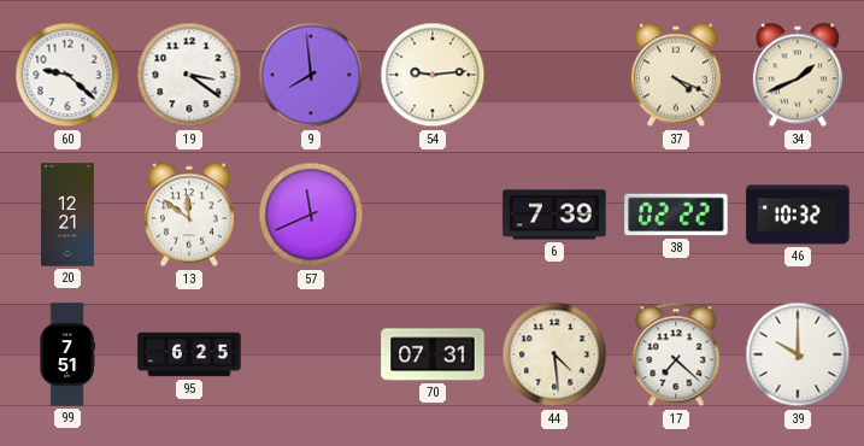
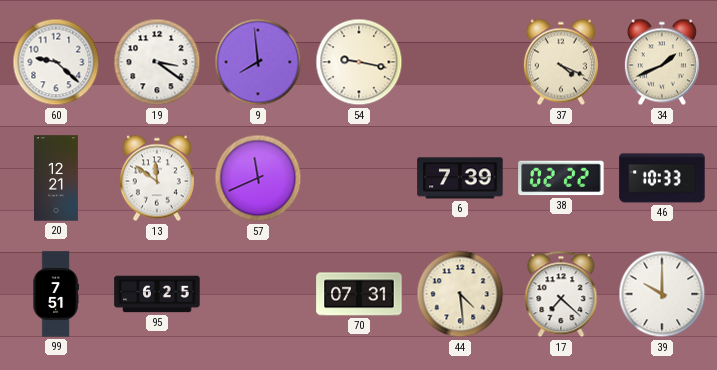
54: 9:14 -> 9:17
46: 10:32 -> 10:33
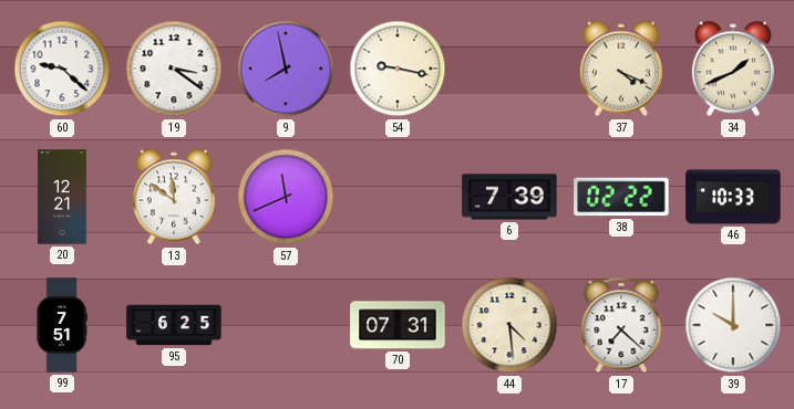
9: 7:59 -> 7:58
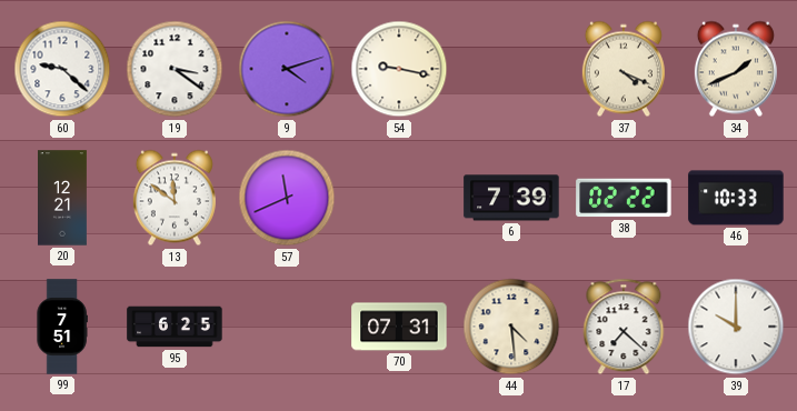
9: 7:58 -> 4:12
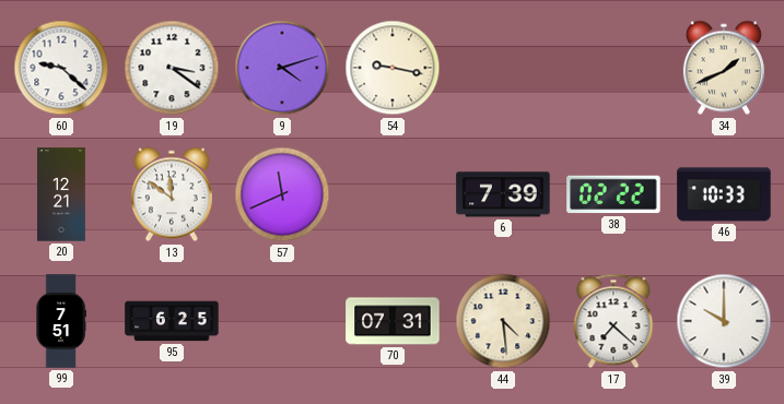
37: 4:19 -> none
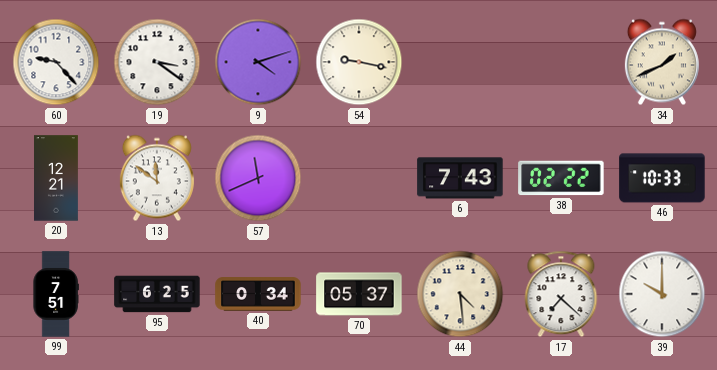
60: 9:22 -> 9:23
6: 7:39 -> 7:43
40: none -> 0:34
70: 07:31 -> 05:37
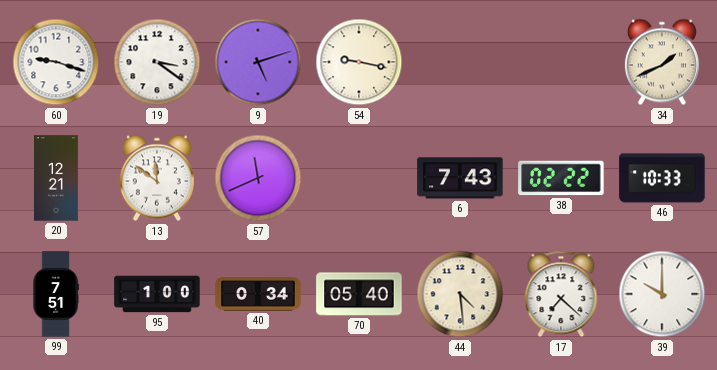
60: 9:23 -> 9:18
9: 4:12 -> 5:12
95: 6:25 -> 1:00
70: 05:37 -> 05:40
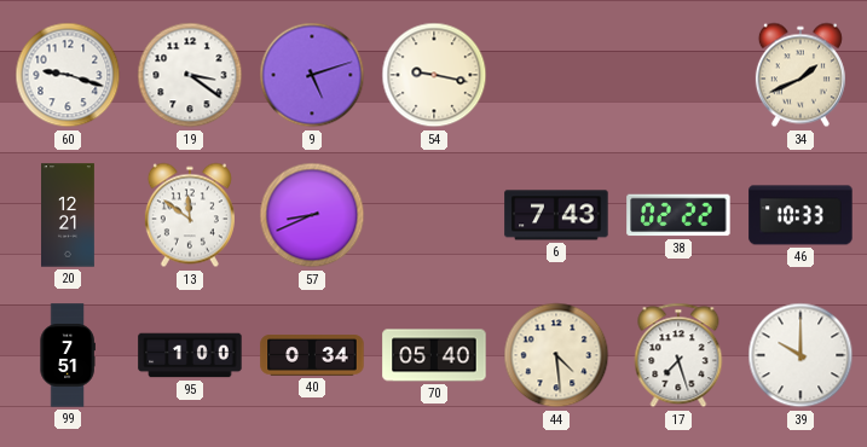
57: 11:41 -> 8:41
17: 7:22 -> 7:27
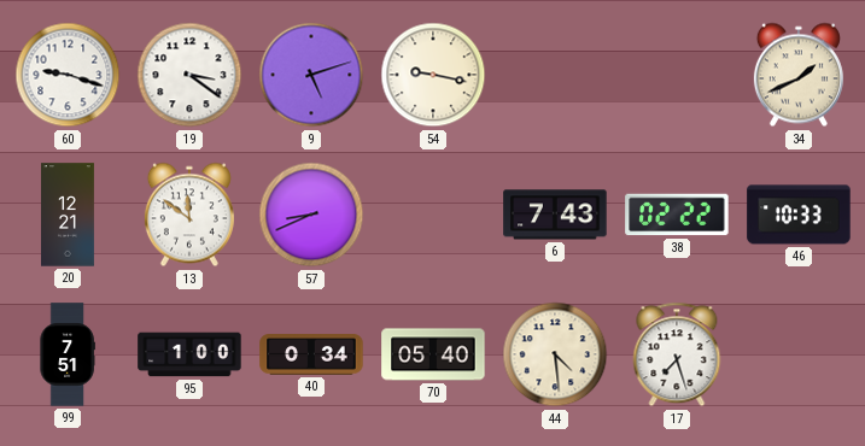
39: 10:00 -> none
